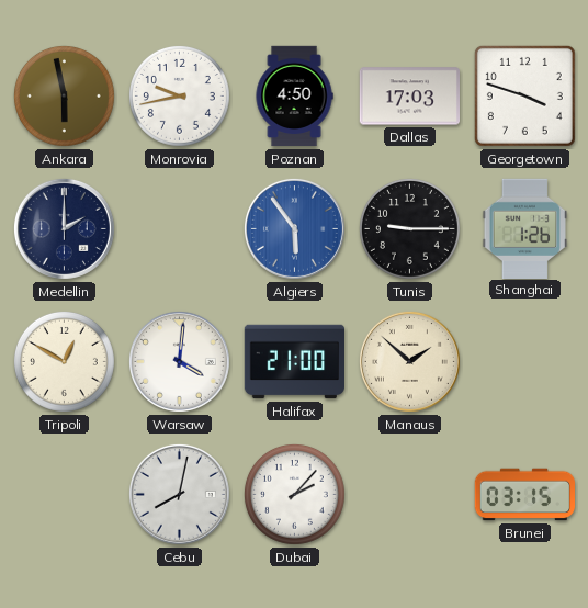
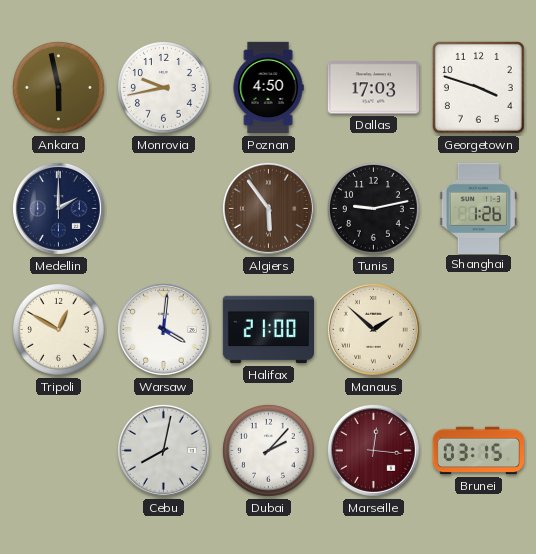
Algiers dial: blue -> brown
Tunis: 9:15 -> 9:13
Marseille: none -> 12:16
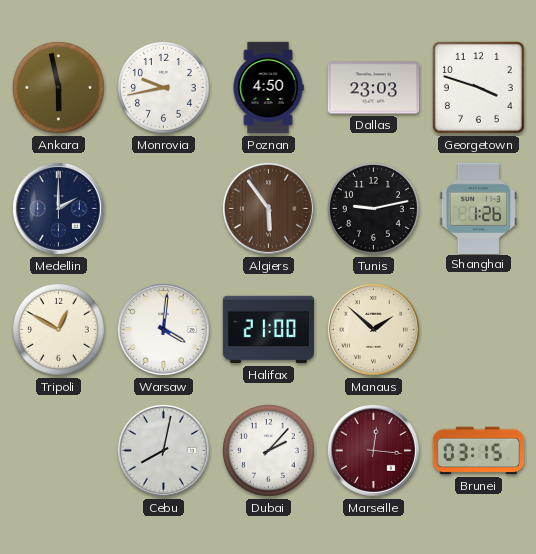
Dallas: 17:03 -> 23:03
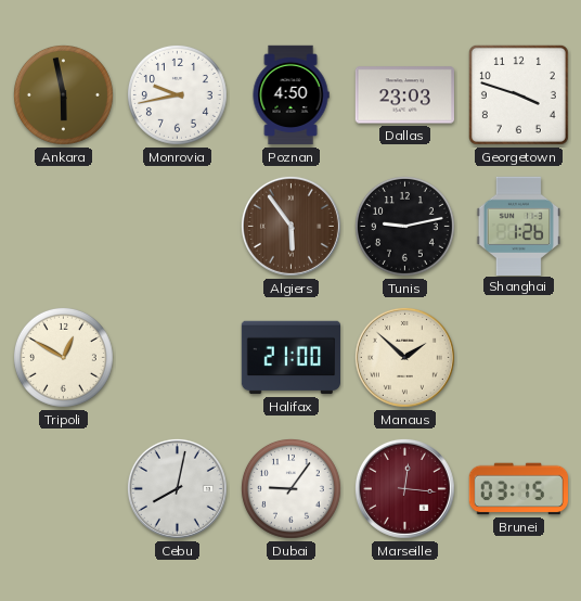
Medellin: 2:00 -> none
Warsaw: 4:01 -> none
Dubai: 2:07 -> 9:06
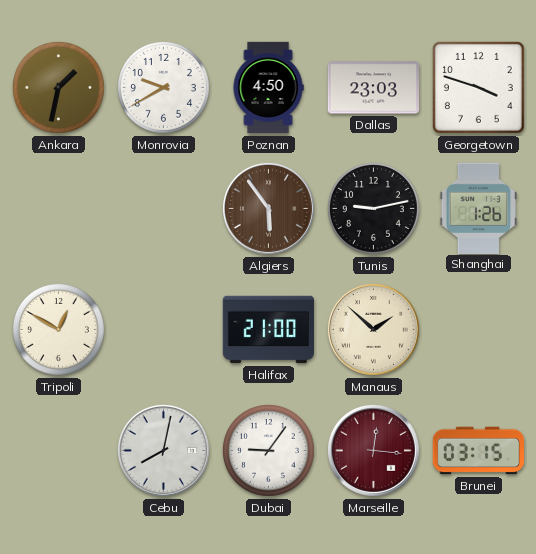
Ankara: 5:58 -> 1:32
Monrovia: 9:43 -> 9:40
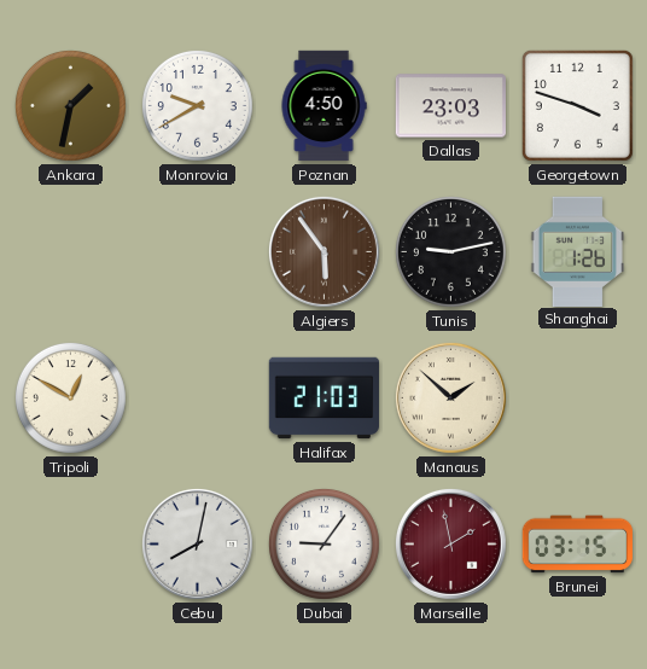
Halifax: 21:00 -> 21:03
Marseille: 12:16 -> 1:58
